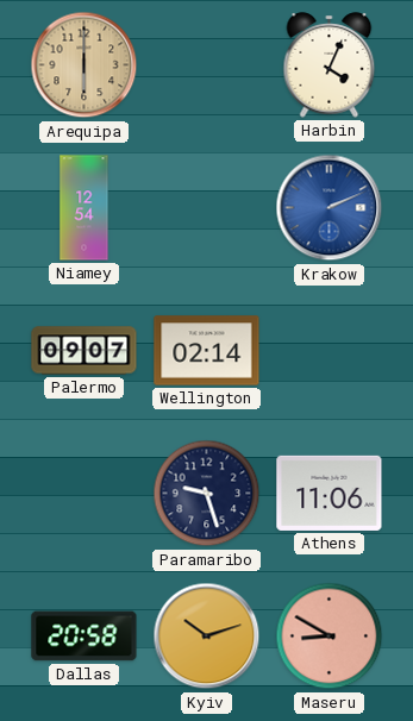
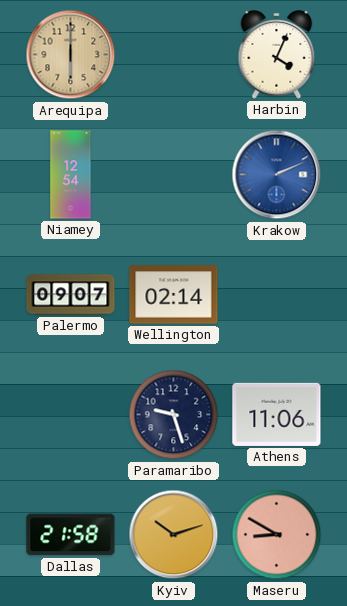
Dallas: 20:58 -> 21:58
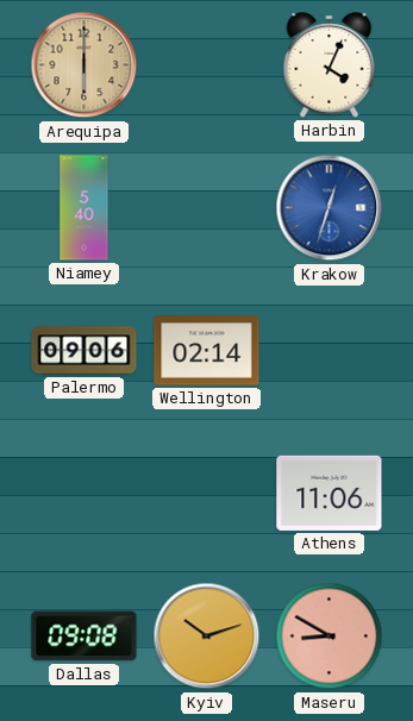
Niamey: 12:54 -> 5:40
Krakow: 2:11 -> 12:33
Palermo: 09:07 -> 09:06
Paramaribo: 9:27 -> none
Dallas: 21:58 -> 09:08
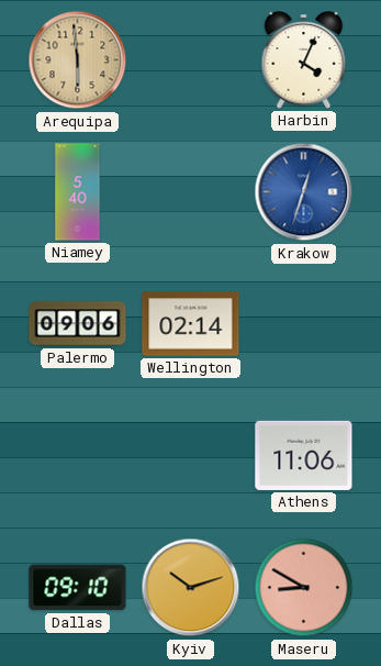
Arequipa: 6:00 -> 5:59
Dallas: 09:08 -> 09:10
